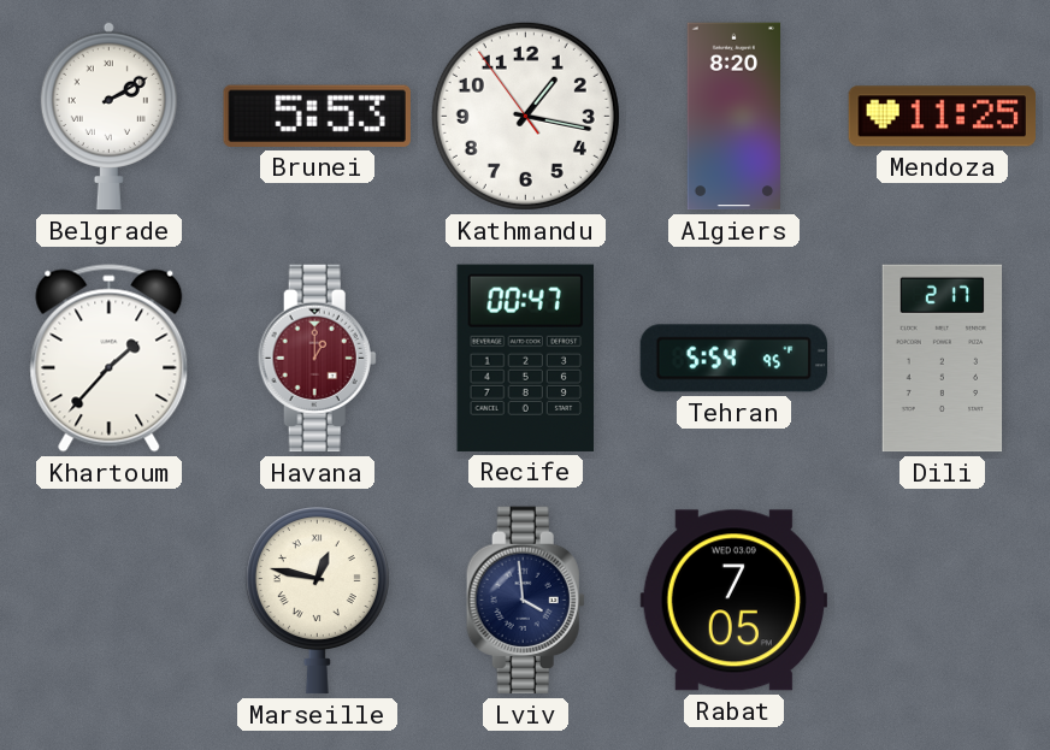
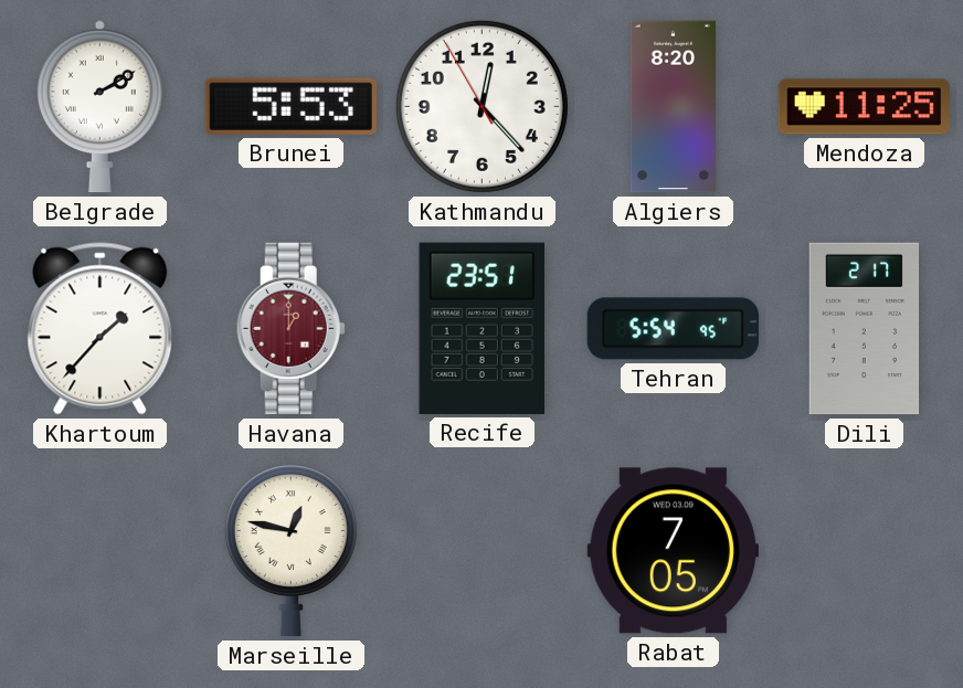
Kathmandu: 1:16 -> 12:22
Recife: 00:47 -> 23:51
Lviv: 3:59 -> none
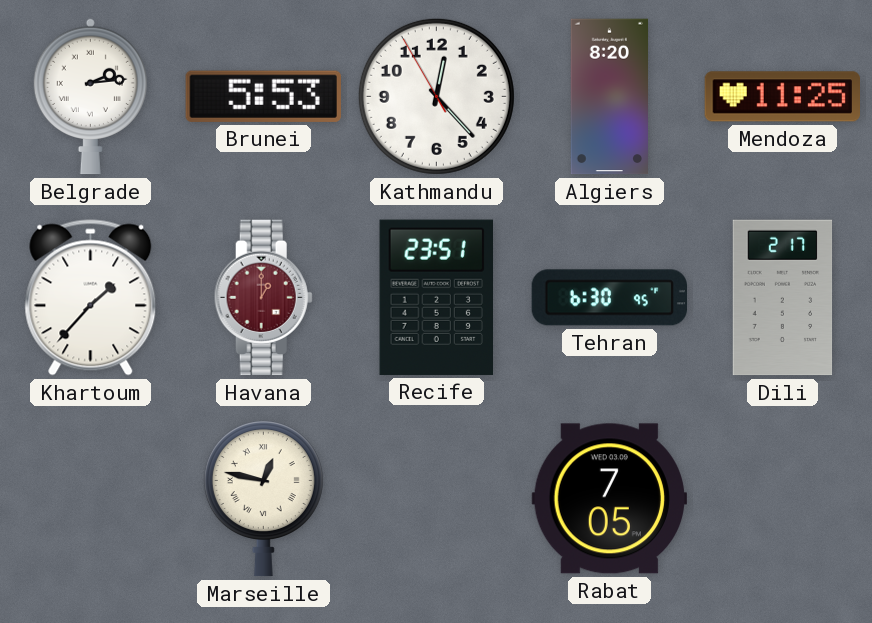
Belgrade: 2:10 -> 2:14
Tehran: 5:54 -> 6:30
